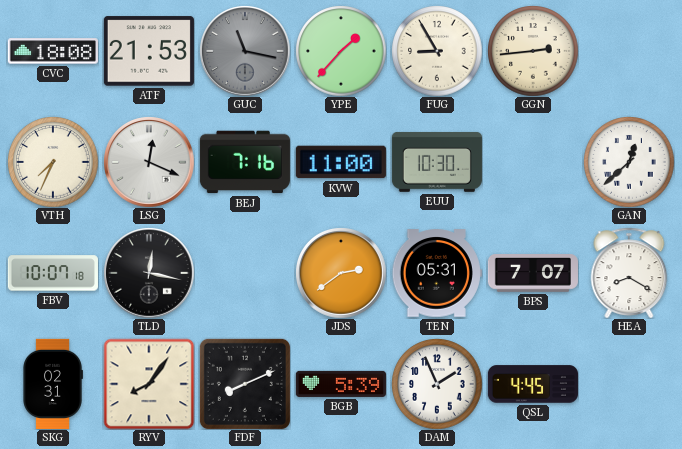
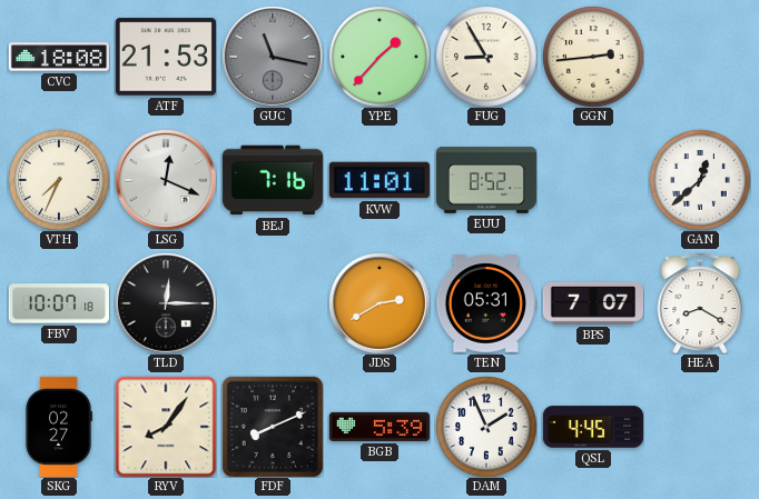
KVW: 11:00 -> 11:01
EUU: 10:30 -> 8:52
TLD: 12:17 -> 12:15
JDS: 2:39 -> 2:40
SKG: 02:31 -> 02:27
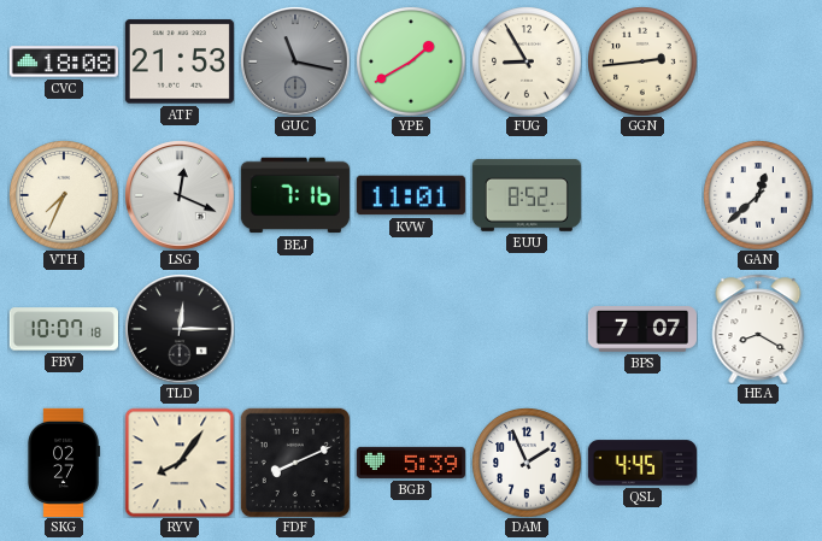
YPE: 1:37 -> 1:40
JDS: 2:40 -> none
TEN: 05:31 -> none
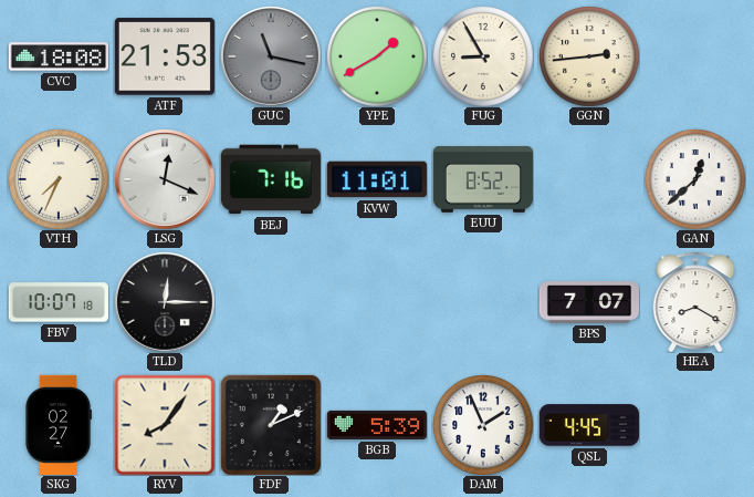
FDF: 8:11 -> 1:11
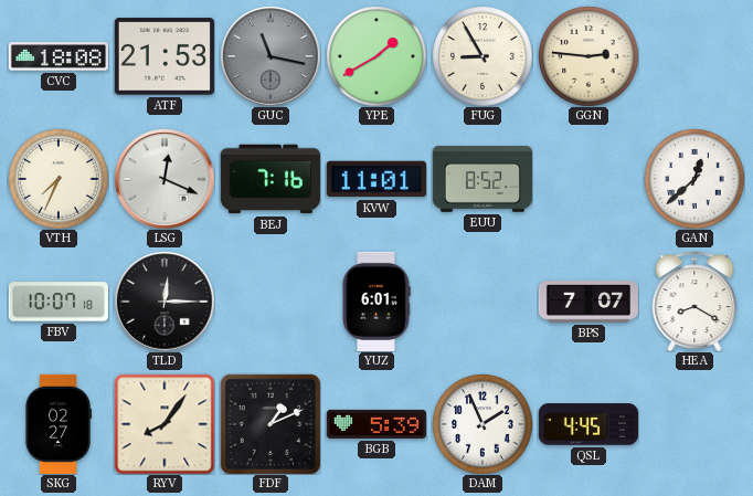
GGN: 2:44 -> 2:46
YUZ: none -> 6:01
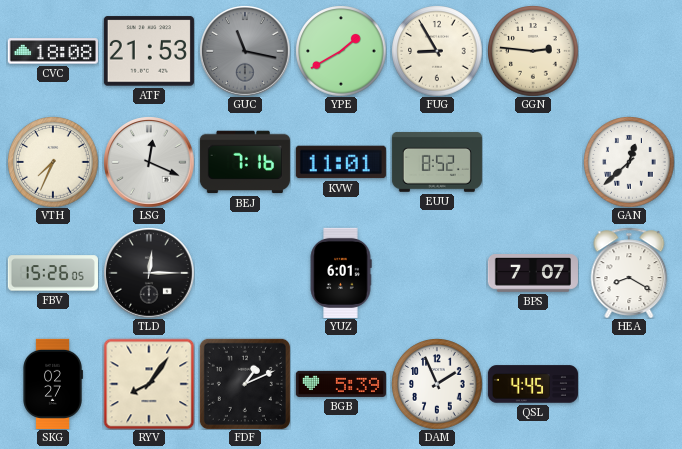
FBV: 10:07 -> 15:26
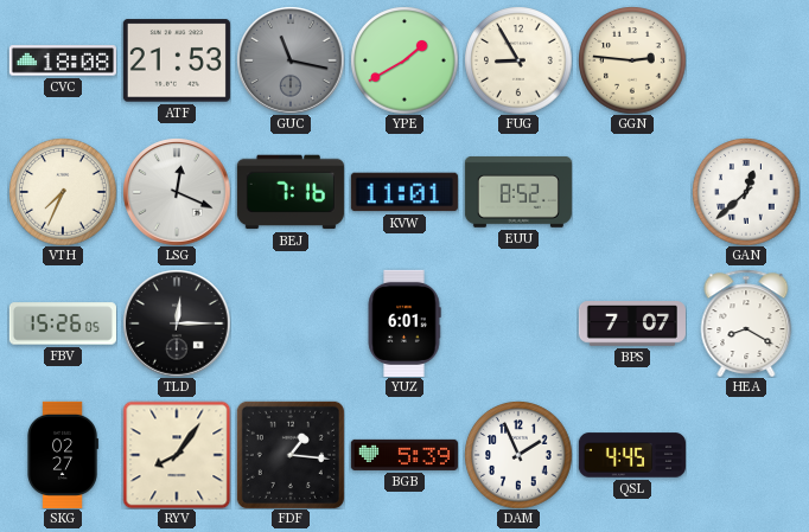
FDF: 1:11 -> 1:16
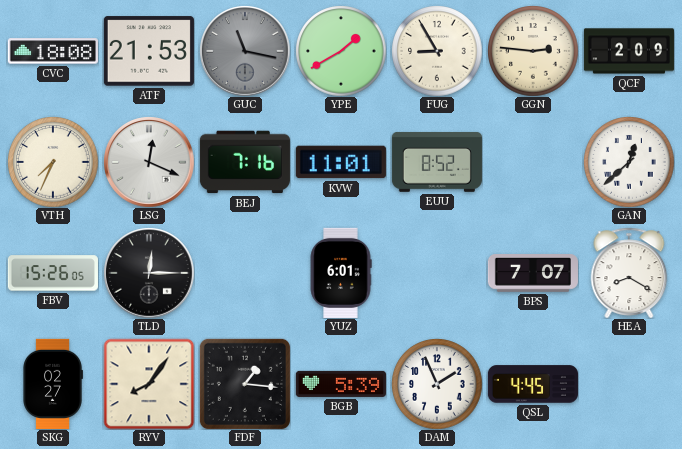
QCF: none -> 2:09
